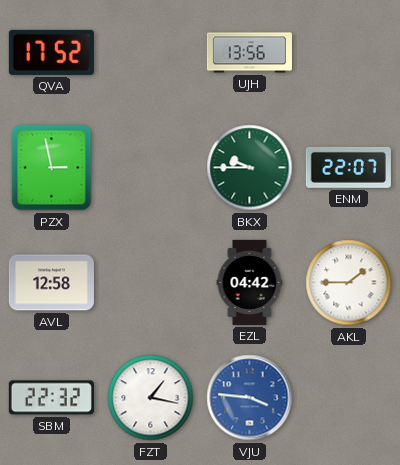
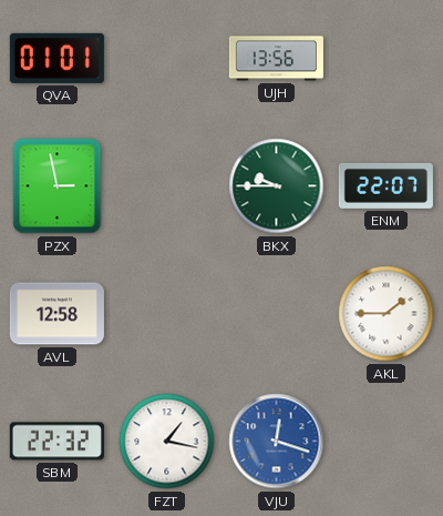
QVA: 17:52 -> 01:01
EZL: 04:42 -> none
VJU: 3:46 -> 12:18
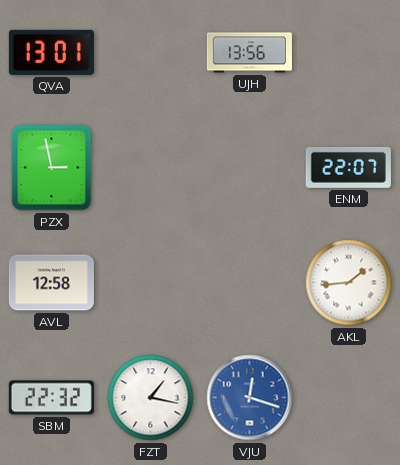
QVA: 01:01 -> 13:01
BKX: 9:45 -> none
AKL: 1:45 -> 1:44
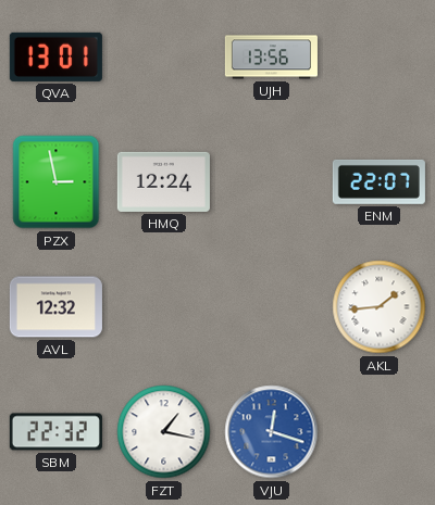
HMQ: none -> 12:24
AVL: 12:58 -> 12:32
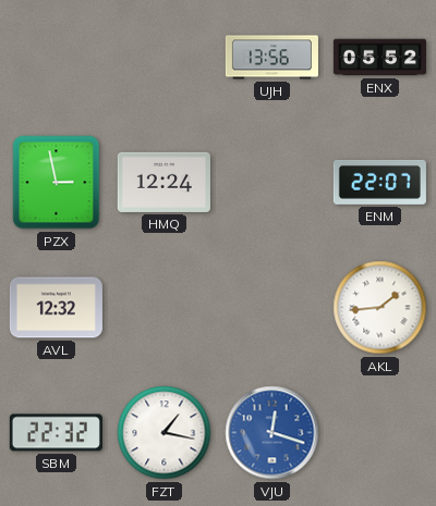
QVA: 13:01 -> none
ENX: none -> 05:52
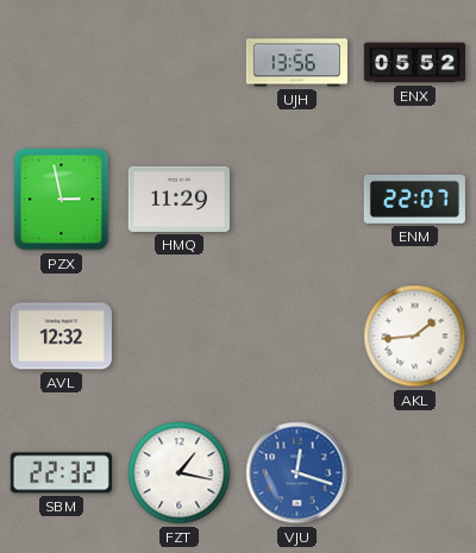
HMQ: 12:24 -> 11:29
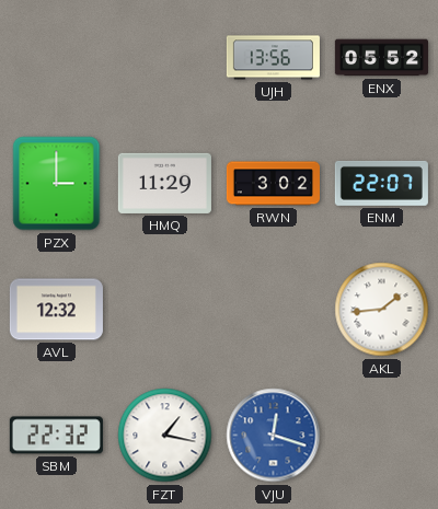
PZX: 2:58 -> 3:00
RWN: none -> 3:02
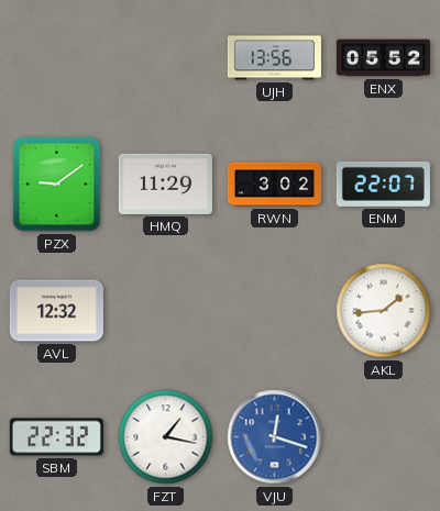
PZX: 3:00 -> 9:09
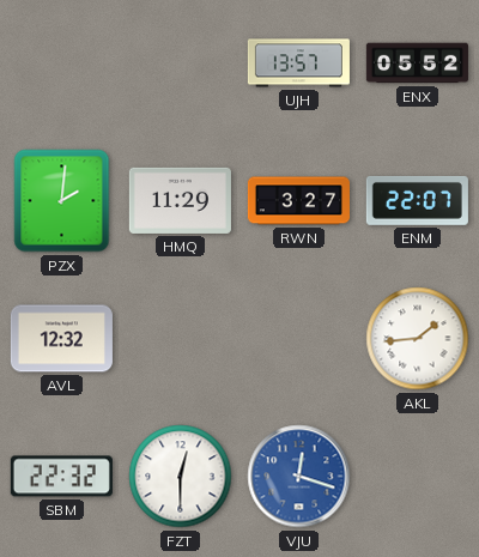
UJH: 13:56 -> 13:57
PZX: 9:09 -> 2:01
RWN: 3:02 -> 3:27
FZT: 1:17 -> 12:30
